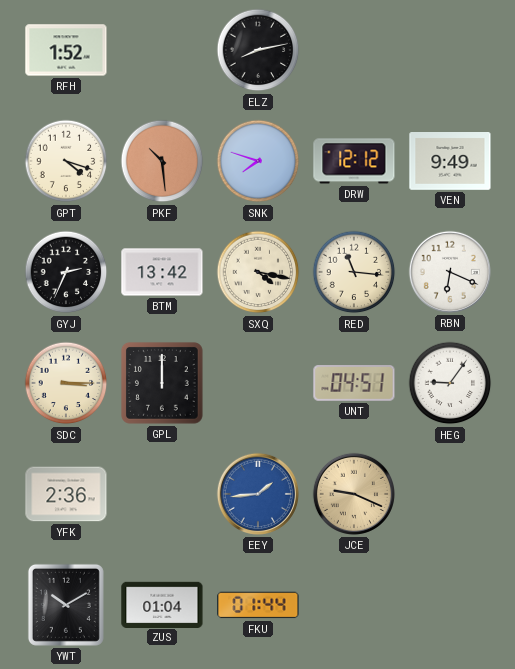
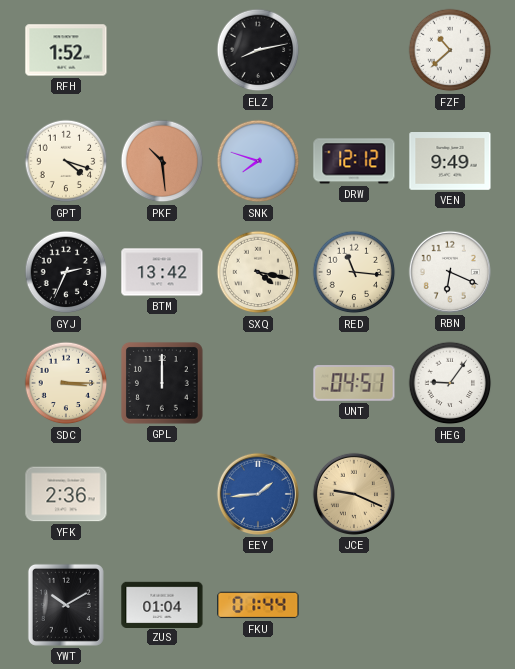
FZF: none -> 10:38
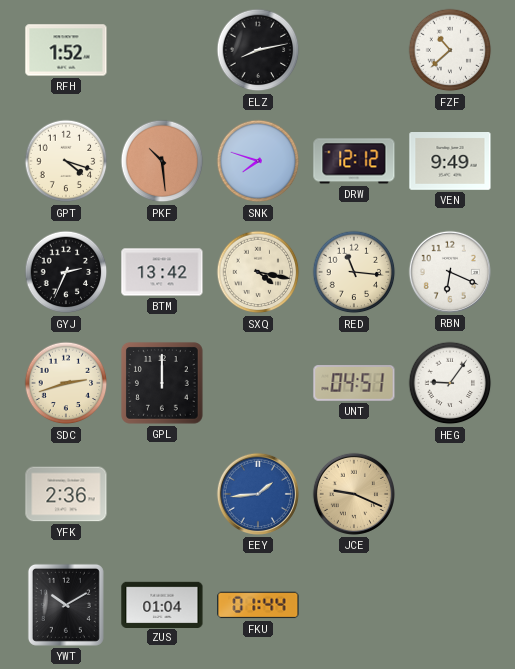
SDC: 3:15 -> 2:42
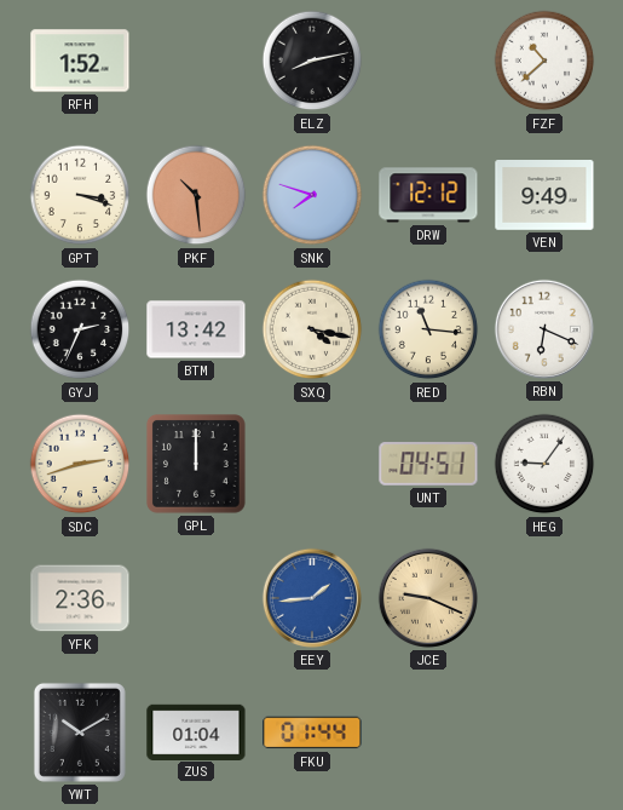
GPT: 4:18 -> 3:18
